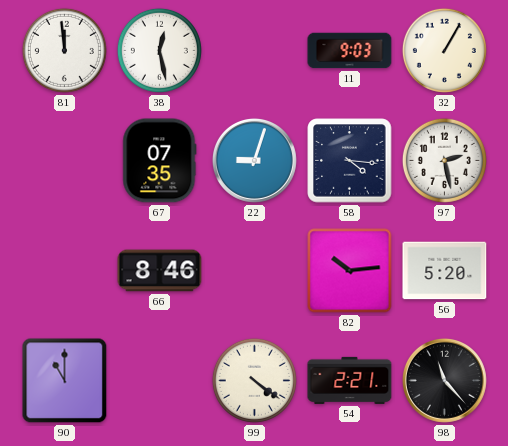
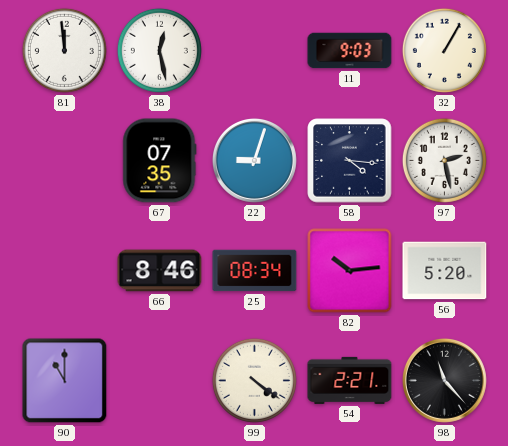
25: none -> 08:34
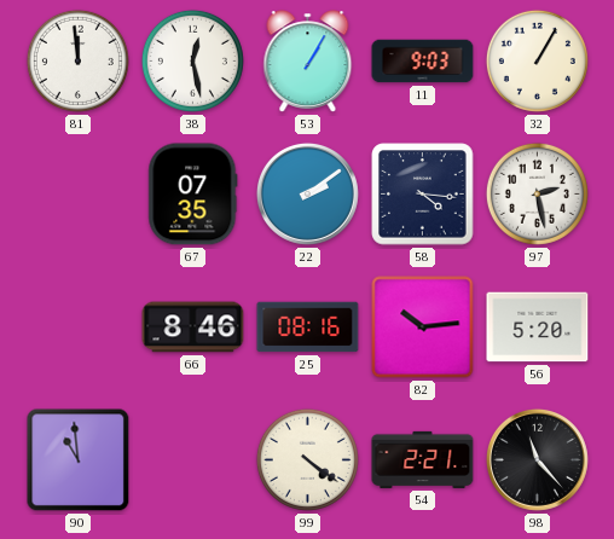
53: none -> 1:05
22: 9:03 -> 2:09
25: 08:34 -> 08:16
90: 11:00 -> 10:59
